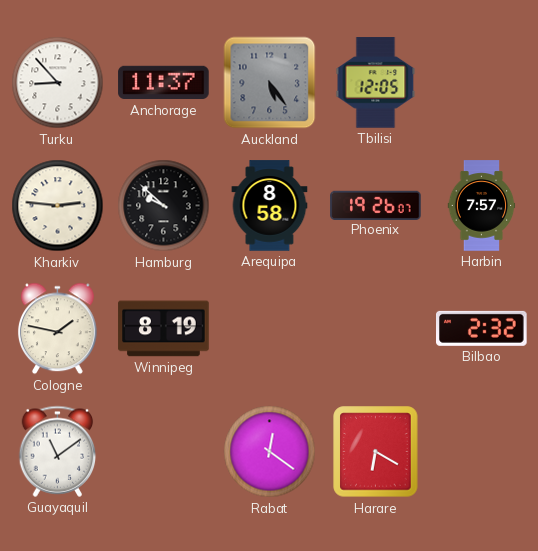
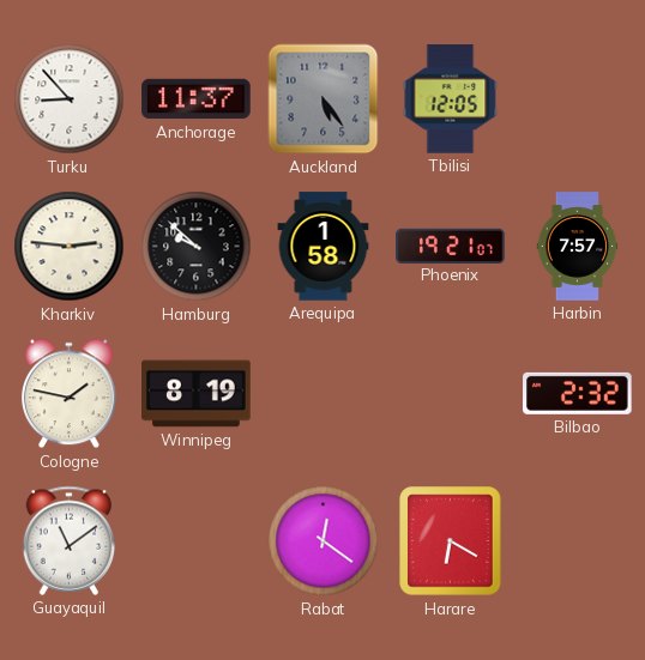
Arequipa: 8:58 -> 1:58
Phoenix: 19:26 -> 19:21
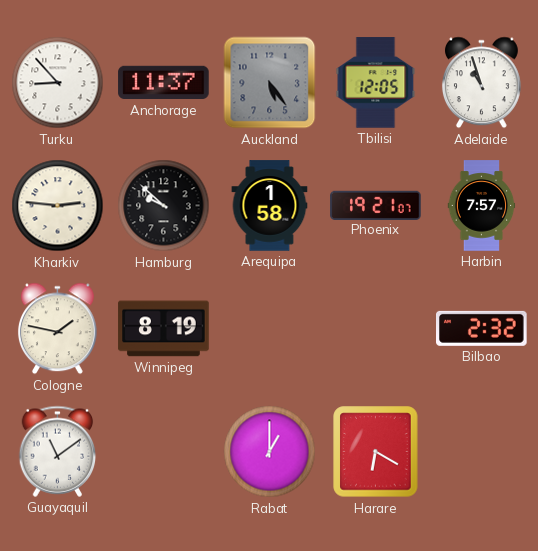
Adelaide: none -> 10:57
Rabat: 12:21 -> 1:00
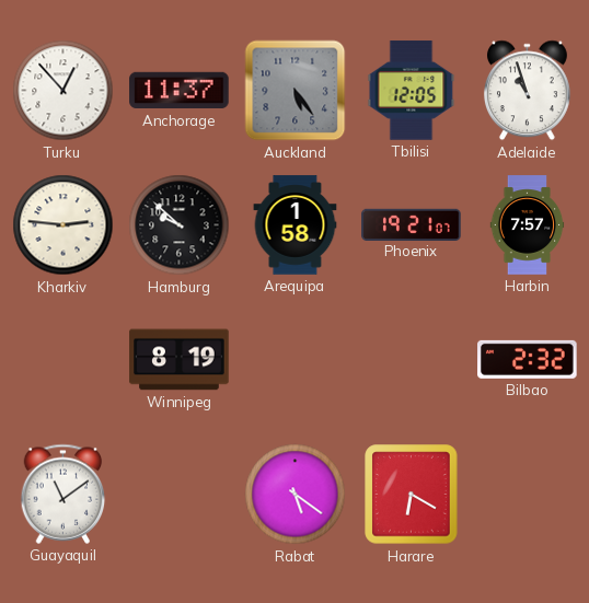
Turku: 8:53 -> 12:53
Cologne: 1:47 -> none
Rabat: 1:00 -> 5:21
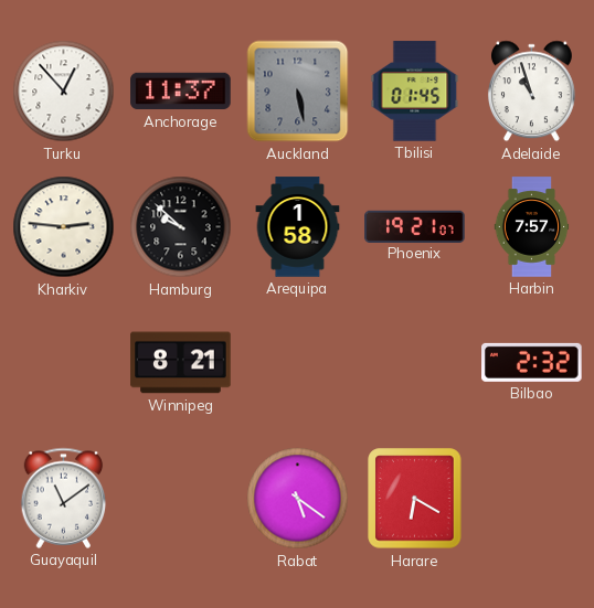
Auckland: 5:24 -> 5:28
Tbilisi: 12:05 -> 01:45
Winnipeg: 8:19 -> 8:21
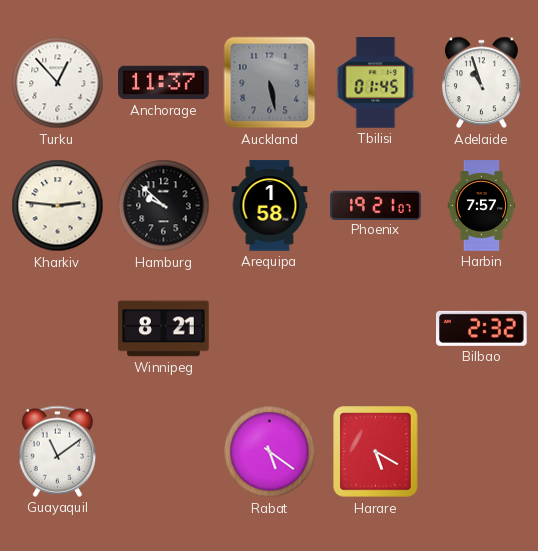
Harare: 6:20 -> 5:20
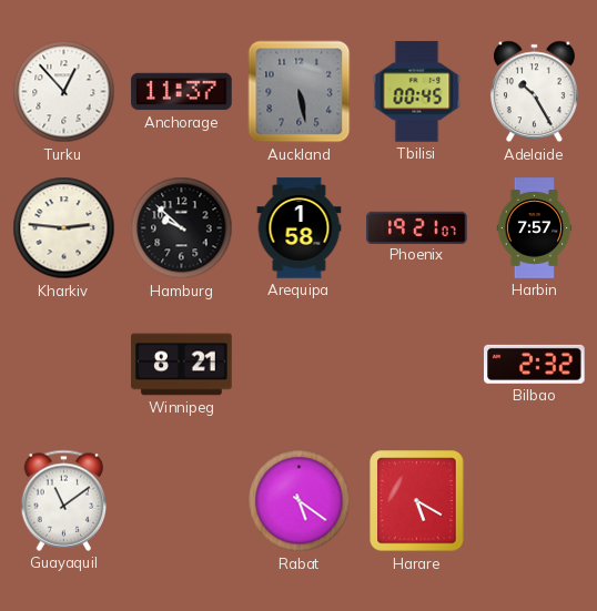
Tbilisi: 01:45 -> 00:45
Adelaide: 10:57 -> 10:25
